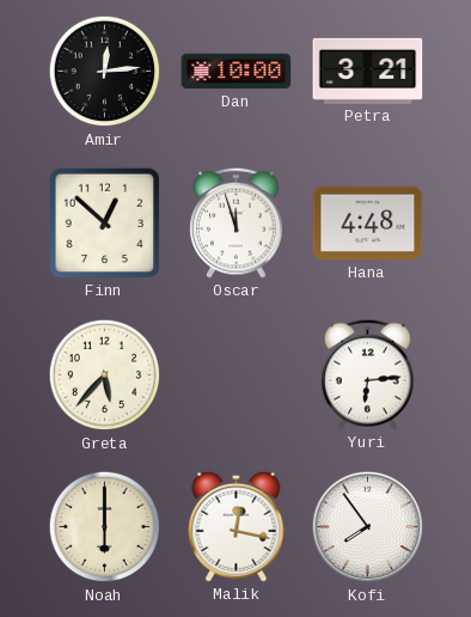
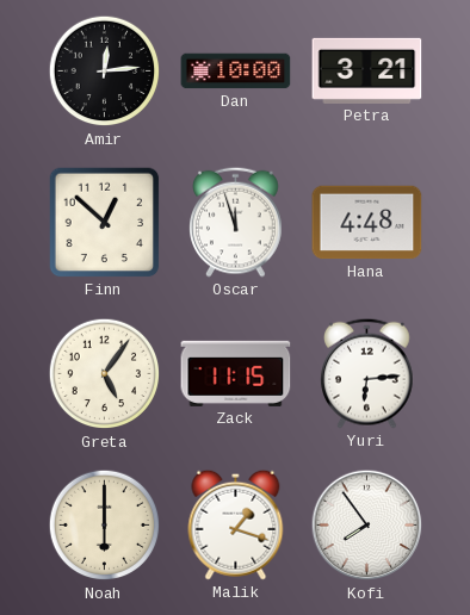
Greta: 5:37 -> 5:06
Zack: none -> 11:15
Malik: 12:17 -> 1:18
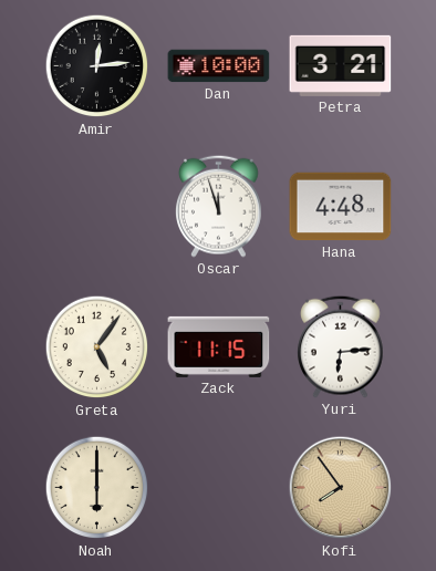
Finn: 12:52 -> none
Malik: 1:18 -> none
Kofi dial: white -> champagne
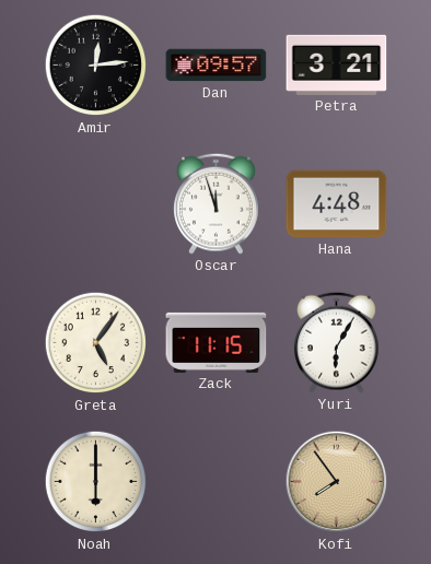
Dan: 10:00 -> 09:57
Yuri: 6:14 -> 6:05
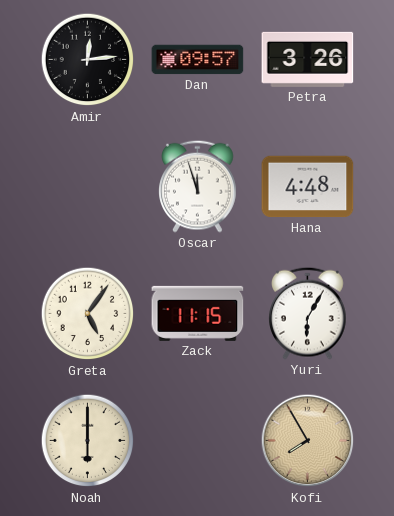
Petra: 3:21 -> 3:26
Kofi: 7:54 -> 7:55
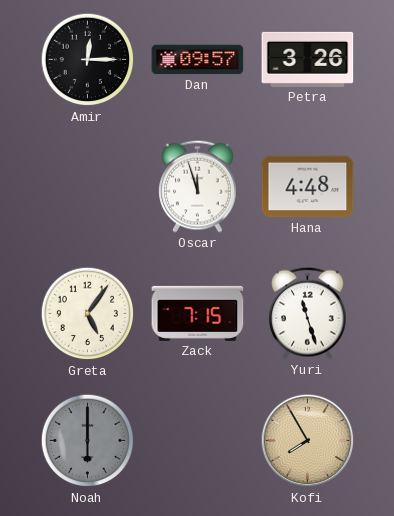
Amir: 12:14 -> 12:15
Zack: 11:15 -> 7:15
Yuri: 6:05 -> 11:27
Noah dial: cream -> grey
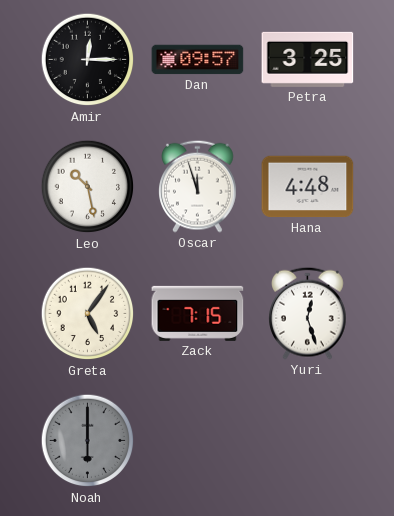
Petra: 3:26 -> 3:25
Leo: none -> 10:28
Yuri: 11:27 -> 12:27
Kofi: 7:55 -> none
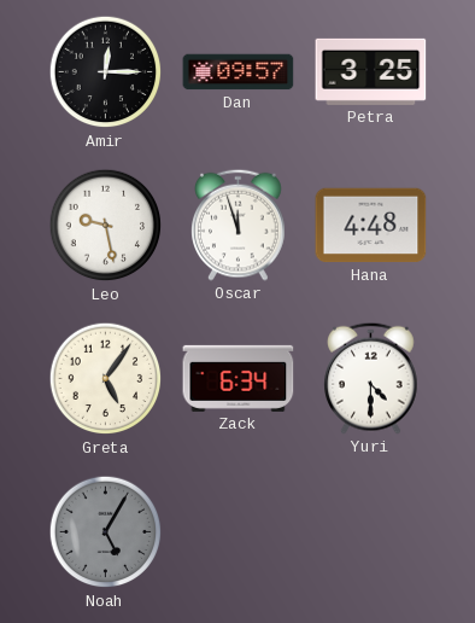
Leo: 10:28 -> 9:28
Zack: 7:15 -> 6:34
Yuri: 12:27 -> 4:30
Noah: 6:00 -> 5:05
